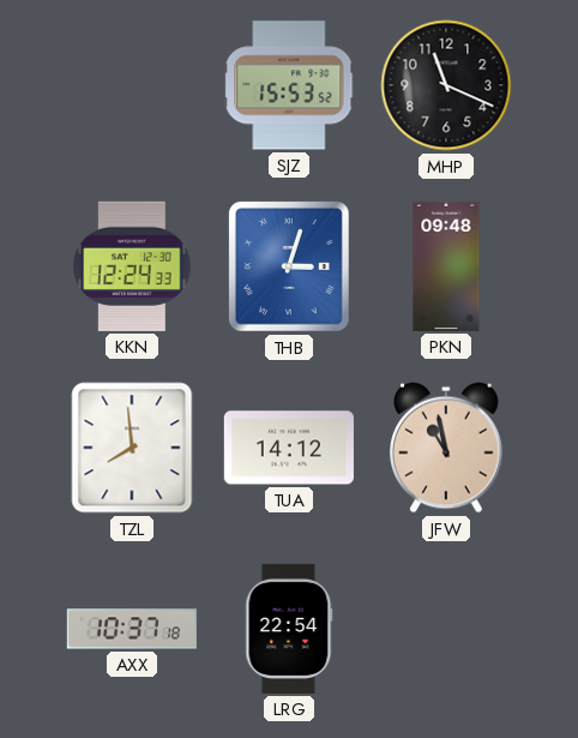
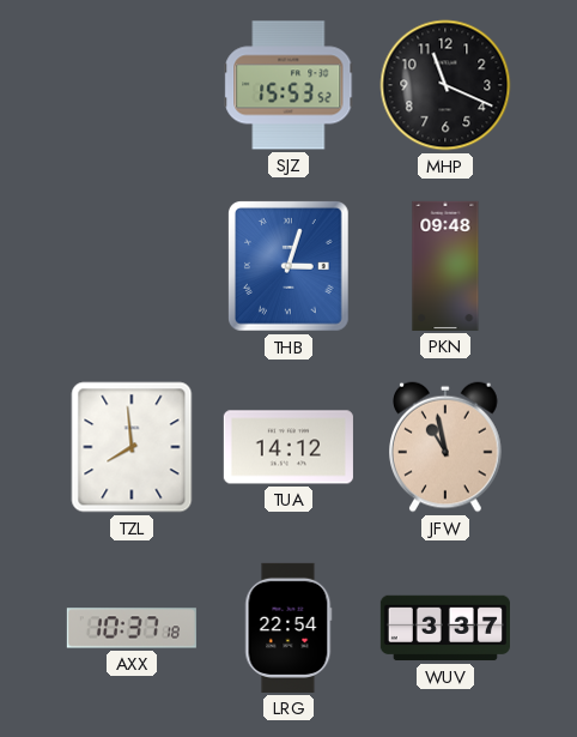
KKN: 12:24 -> none
WUV: none -> 3:37
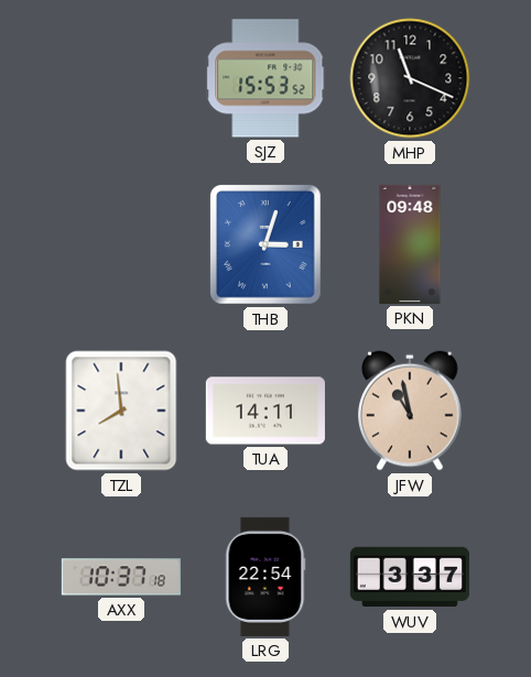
TUA: 14:12 -> 14:11
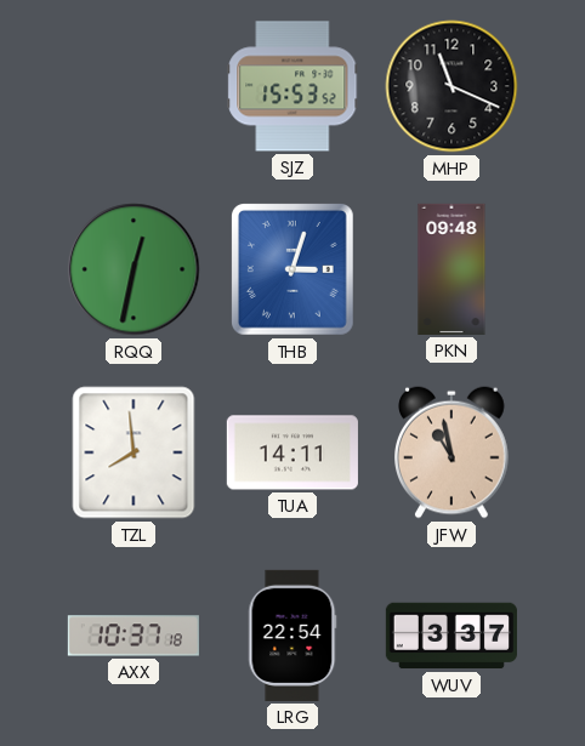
RQQ: none -> 12:32
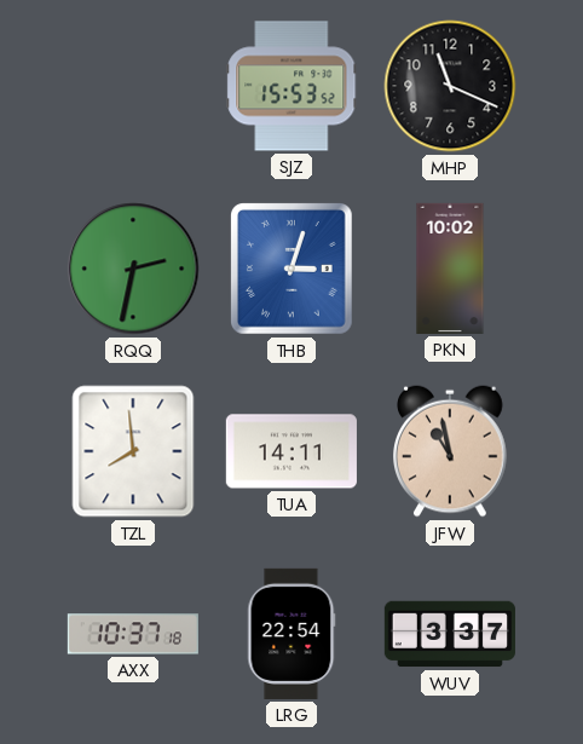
RQQ: 12:32 -> 2:32
PKN: 09:48 -> 10:02
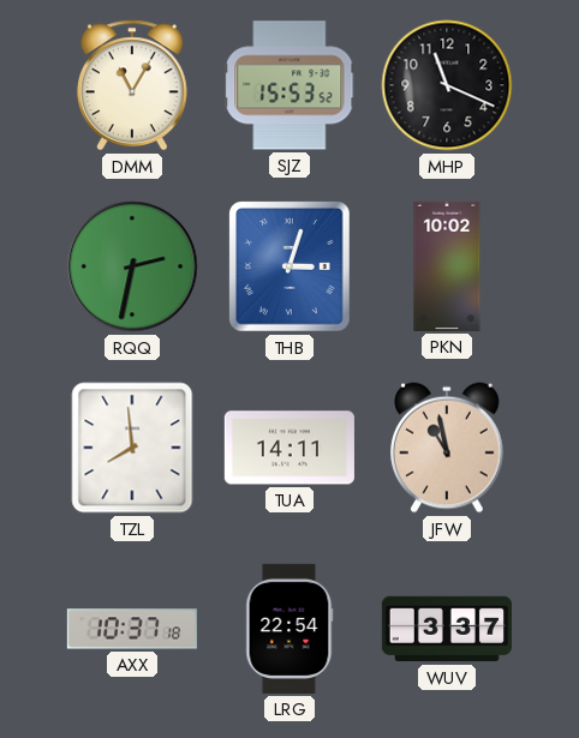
DMM: none -> 11:05
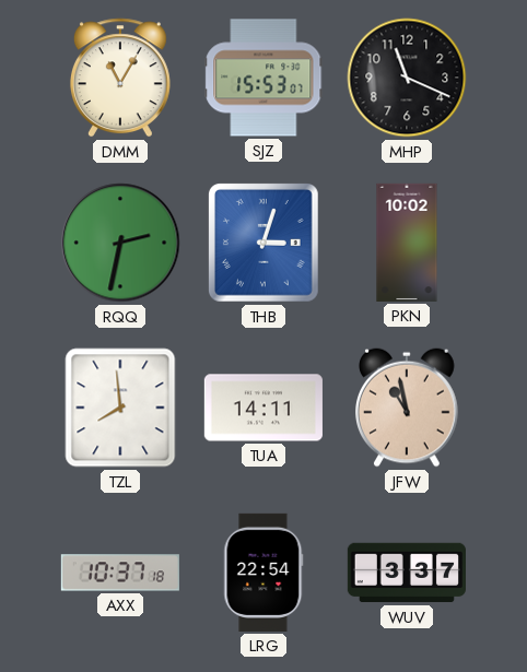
SJZ: 15:53:52 -> 15:53:07
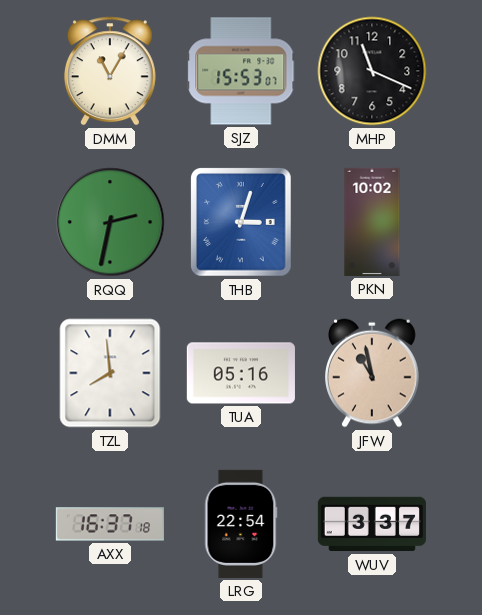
TUA: 14:11 -> 05:16
AXX: 10:37 -> 16:37
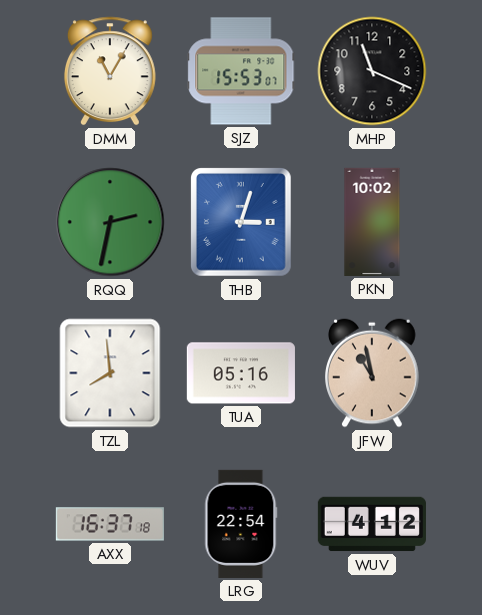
WUV: 3:37 -> 4:12
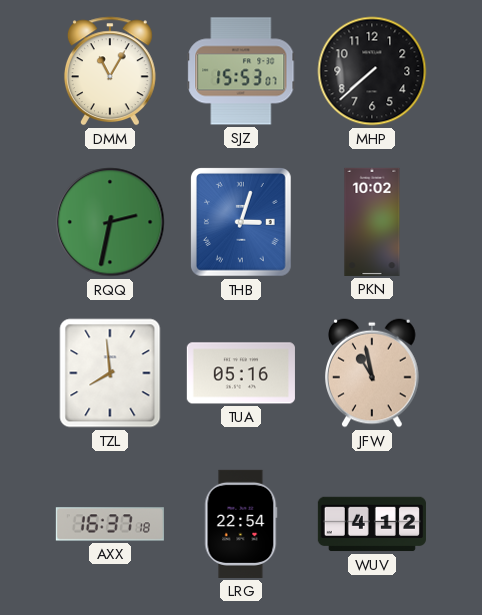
MHP: 11:19 -> 7:38
